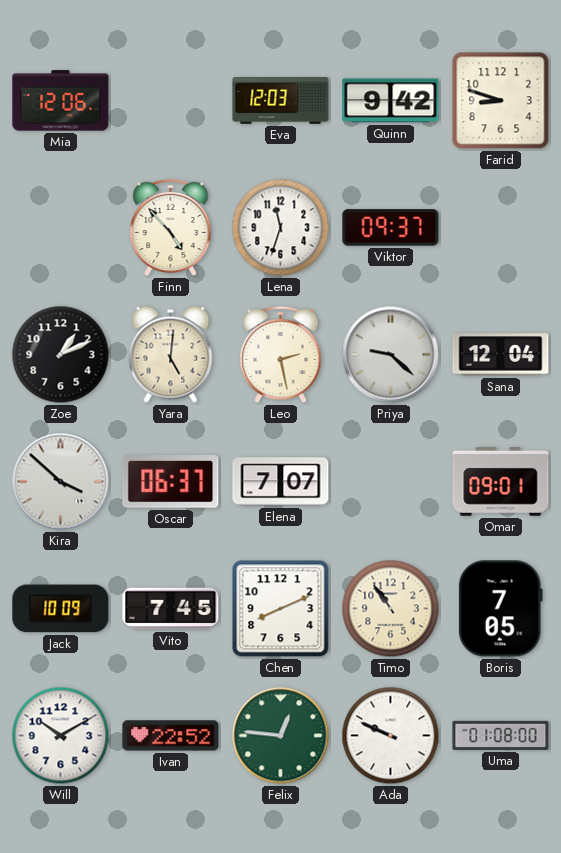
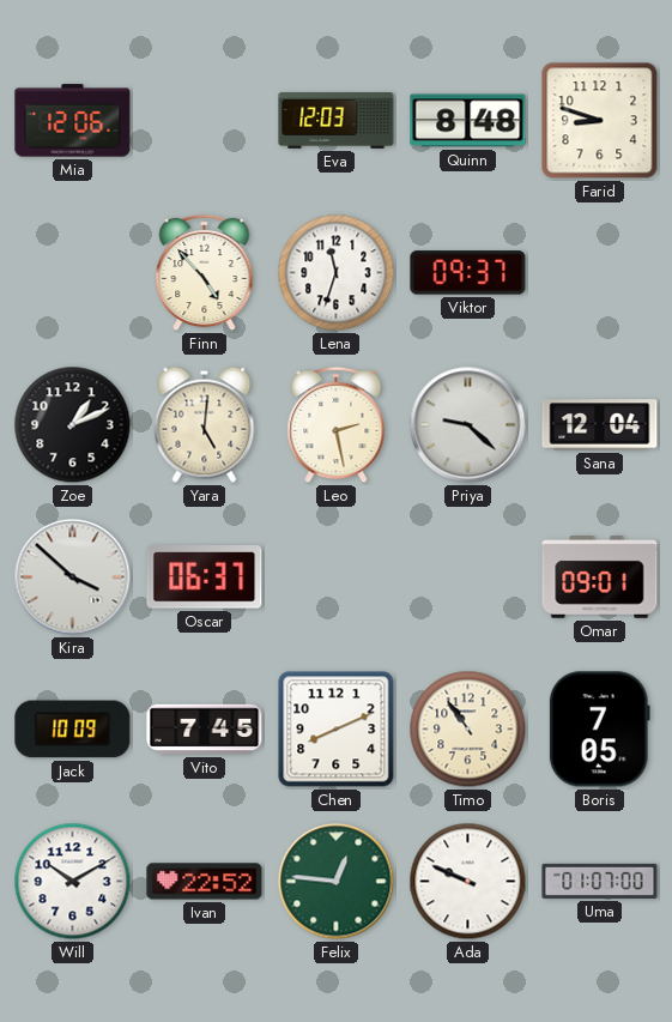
Quinn: 9:42 -> 8:48
Elena: 7:07 -> none
Uma: 01:08 -> 01:07
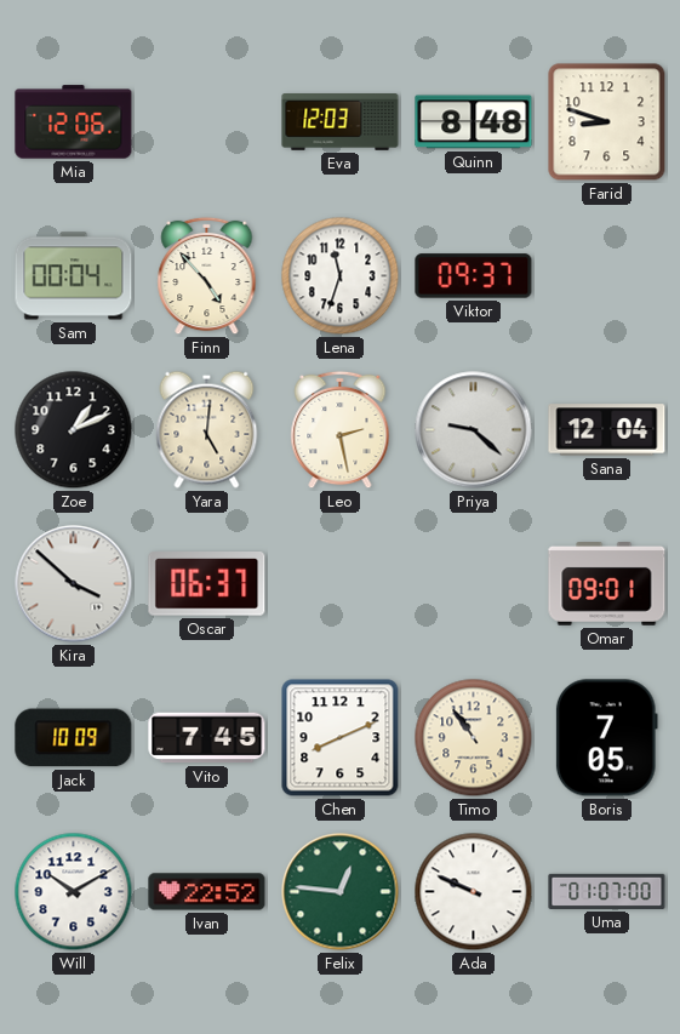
Sam: none -> 00:04
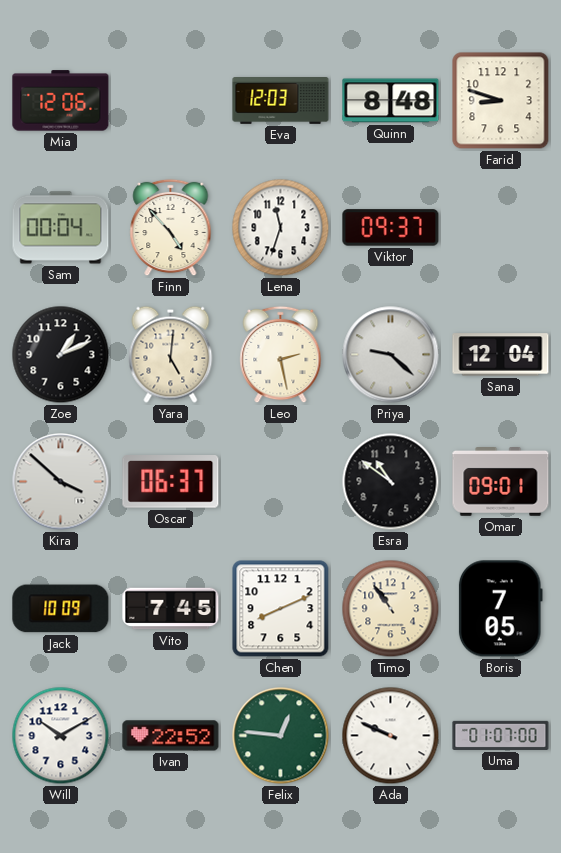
Esra: none -> 10:51
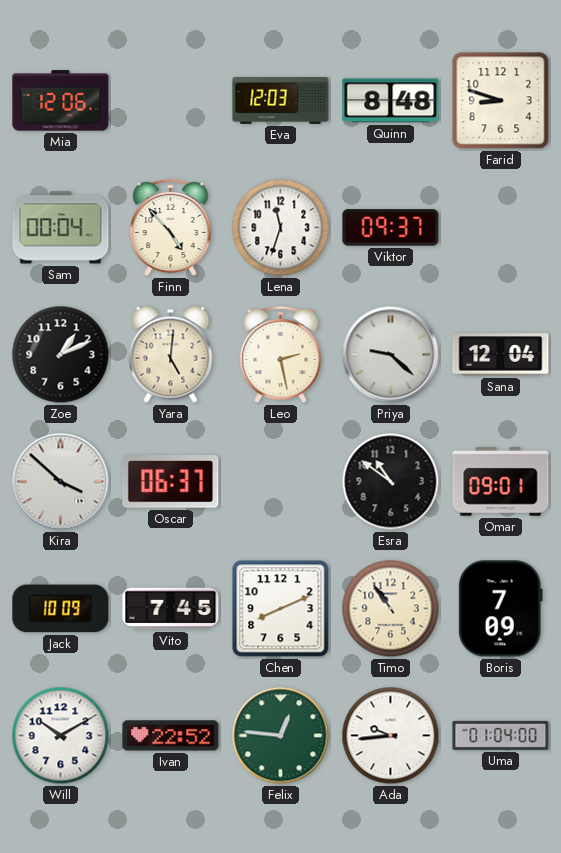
Boris: 7:05 -> 7:09
Ada: 9:49 -> 9:44
Uma: 01:07 -> 01:04
